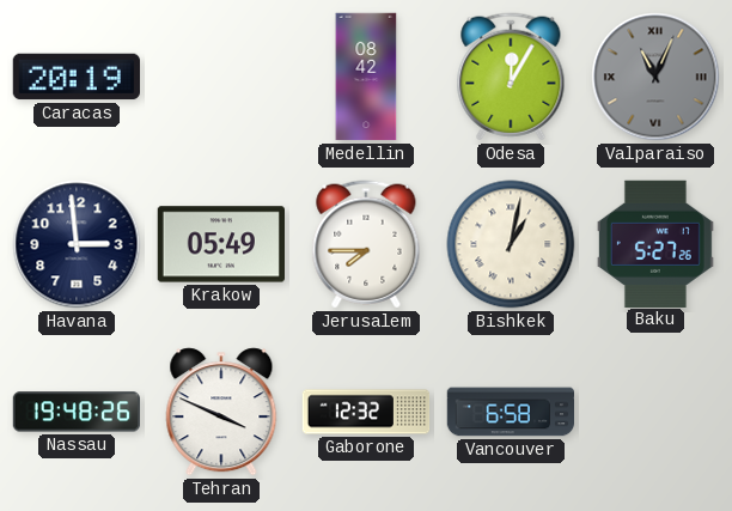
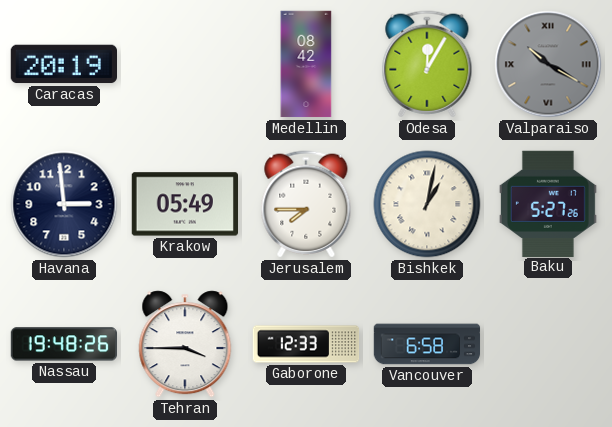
Valparaiso: 11:04 -> 10:20
Tehran: 3:49 -> 3:45
Gaborone: 12:32 -> 12:33
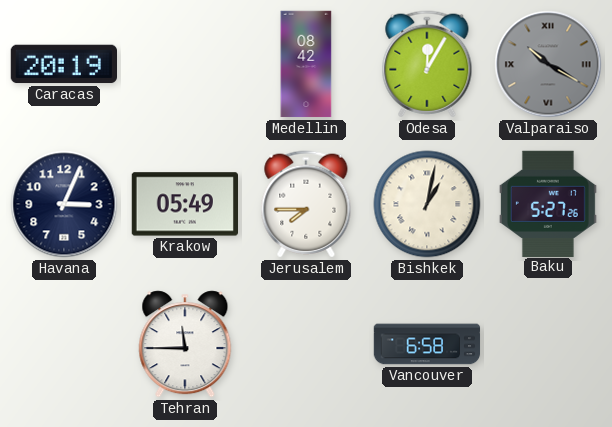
Havana: 2:59 -> 3:04
Nassau: 19:48 -> none
Tehran: 3:45 -> 11:45
Gaborone: 12:33 -> none
